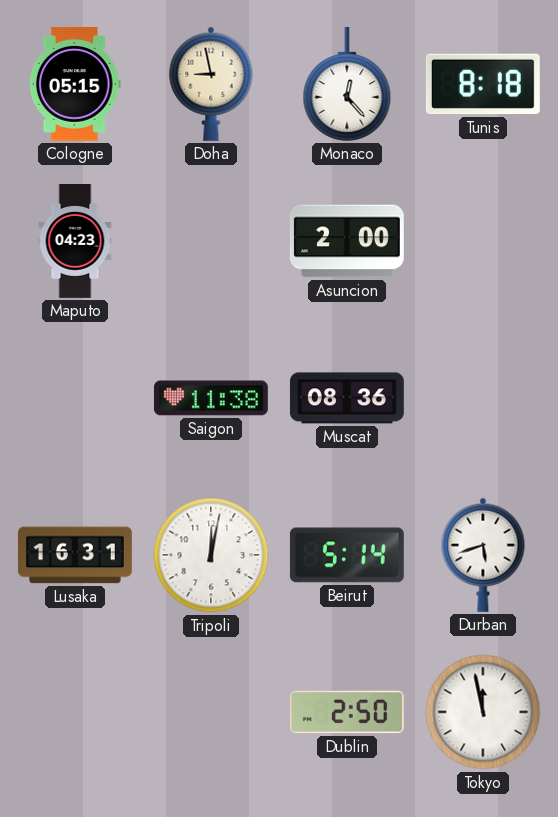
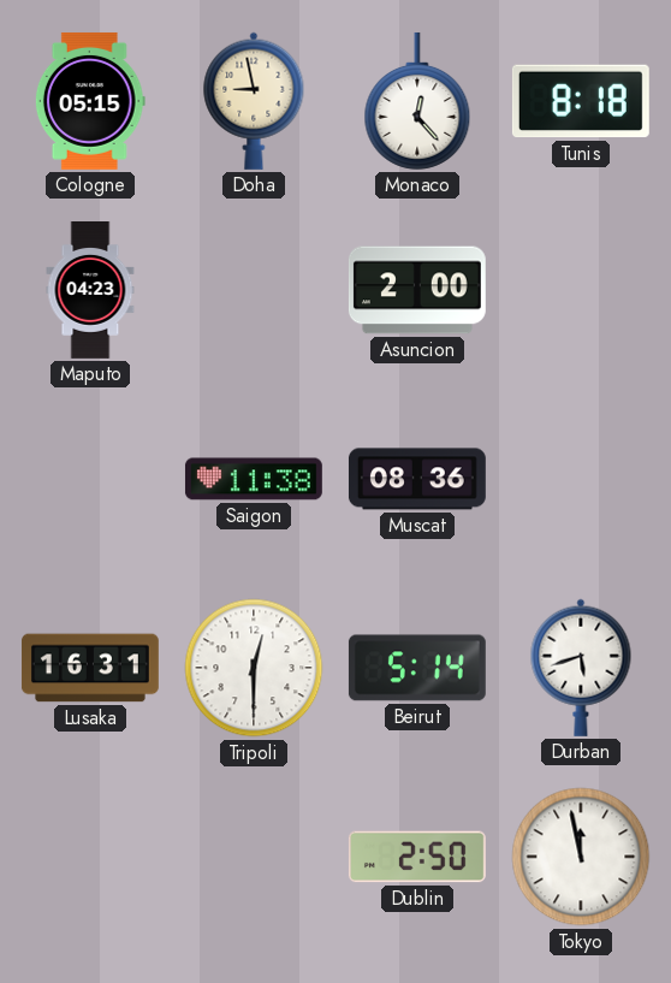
Tripoli: 12:02 -> 12:30
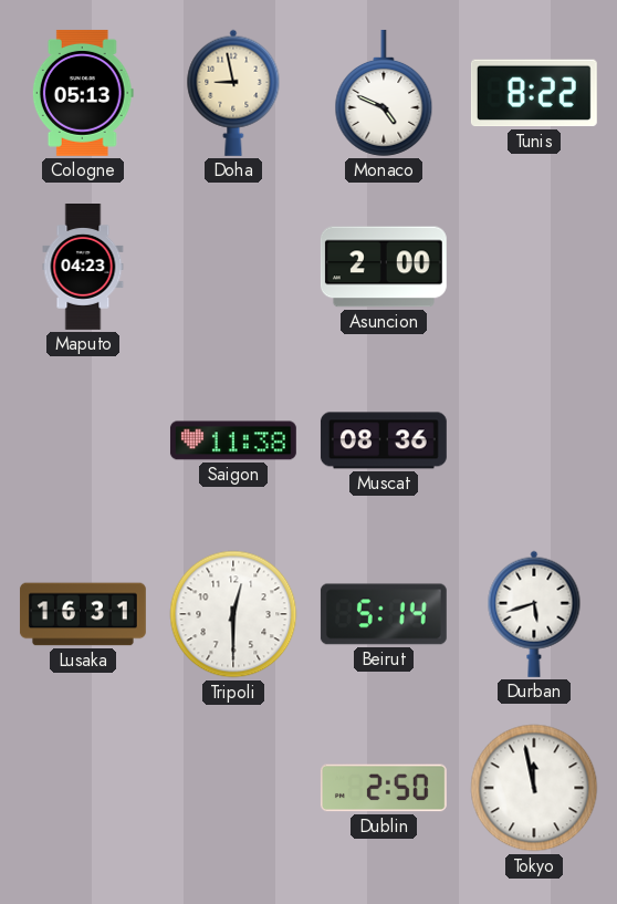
Cologne: 05:15 -> 05:13
Monaco: 12:23 -> 4:49
Tunis: 8:18 -> 8:22
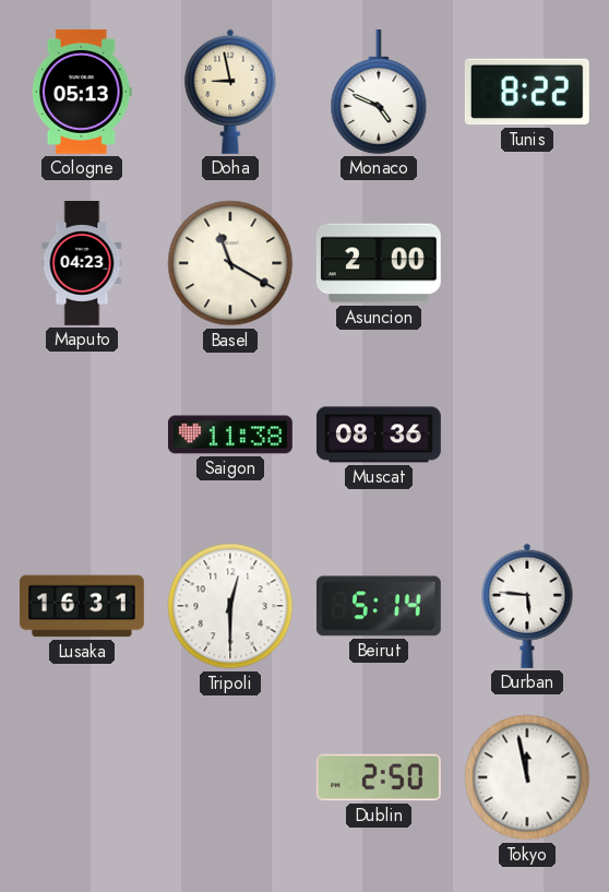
Basel: none -> 11:20
Durban: 5:42 -> 5:46
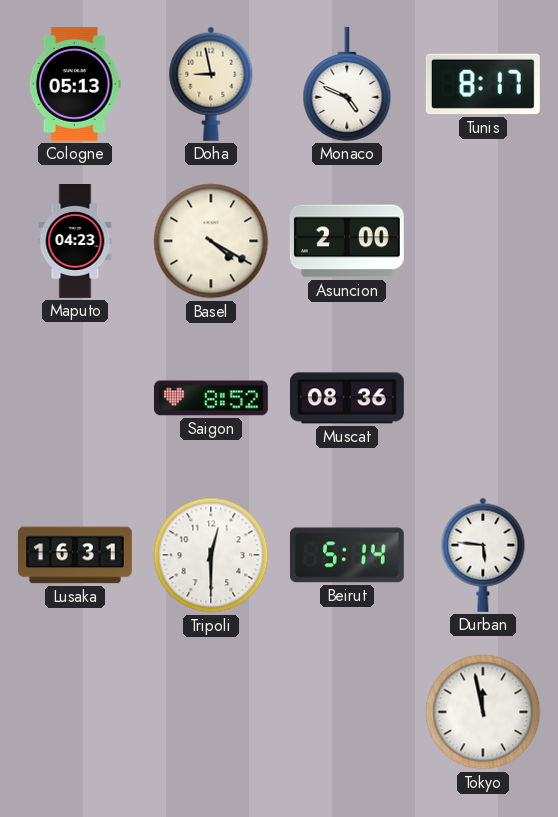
Tunis: 8:22 -> 8:17
Basel: 11:20 -> 4:20
Saigon: 11:38 -> 8:52
Dublin: 2:50 -> none
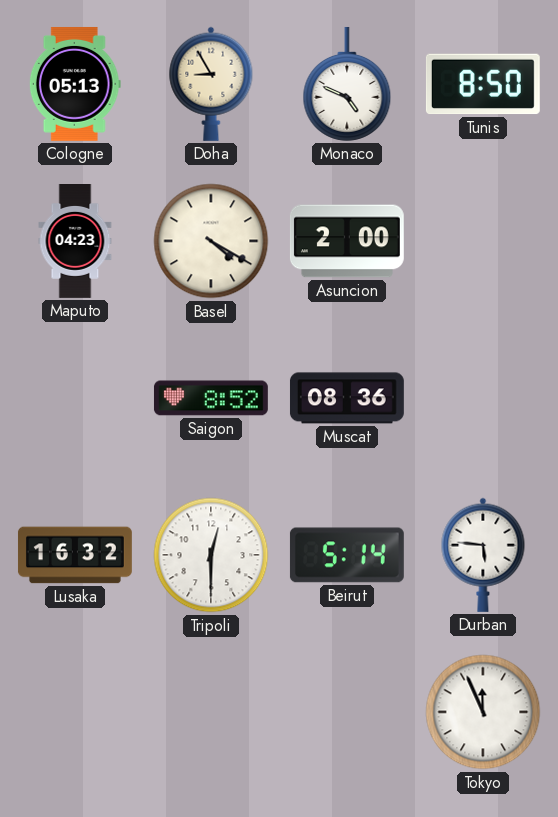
Doha: 8:58 -> 8:55
Tunis: 8:17 -> 8:50
Lusaka: 16:31 -> 16:32
Tokyo: 11:58 -> 11:56
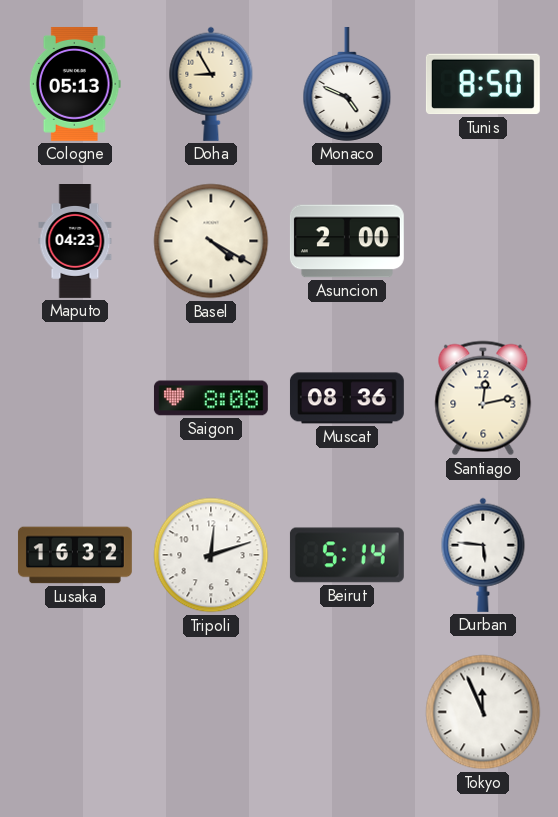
Saigon: 8:52 -> 8:08
Santiago: none -> 12:13
Tripoli: 12:30 -> 12:12
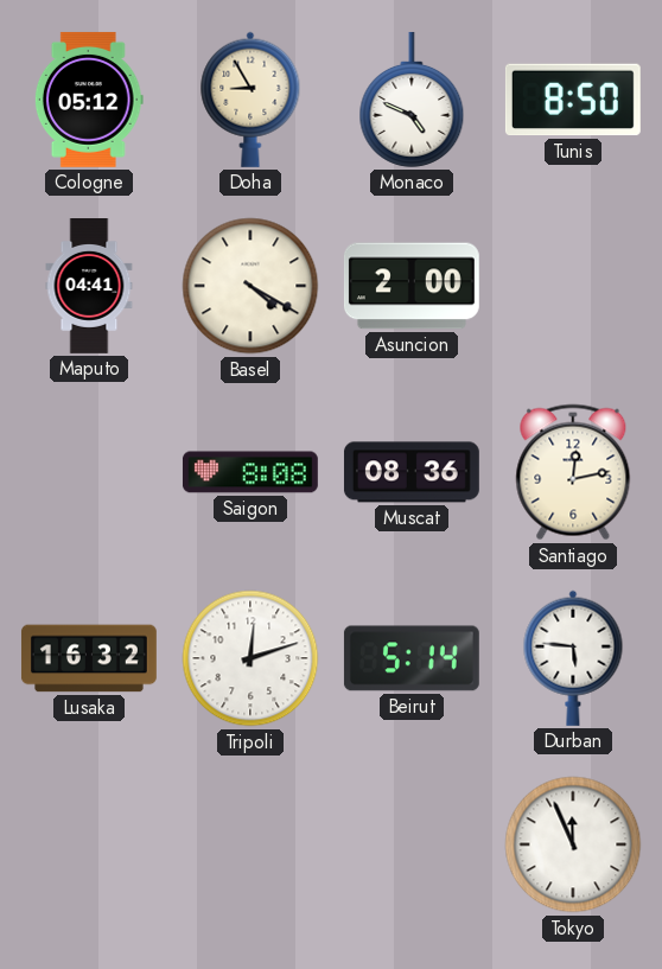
Cologne: 05:13 -> 05:12
Maputo: 04:23 -> 04:41
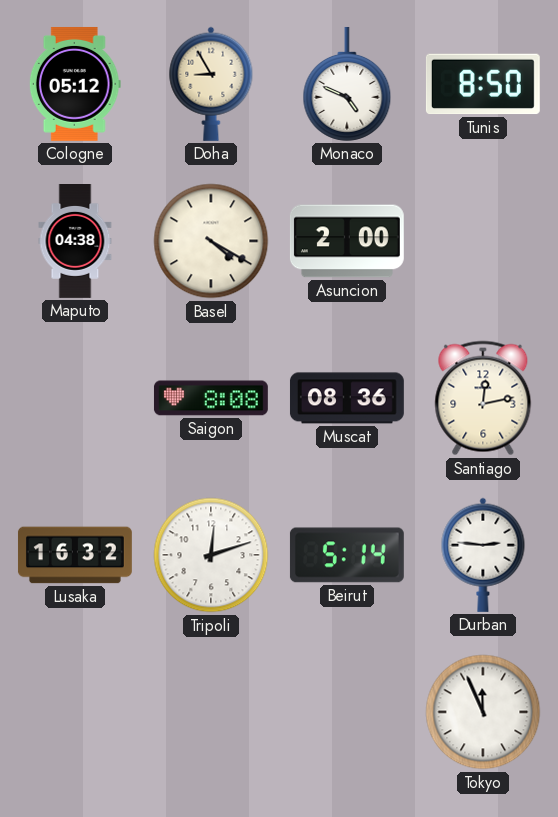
Maputo: 04:41 -> 04:38
Durban: 5:46 -> 2:46
